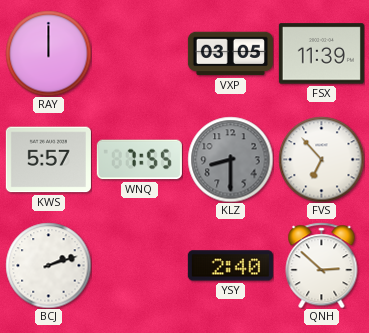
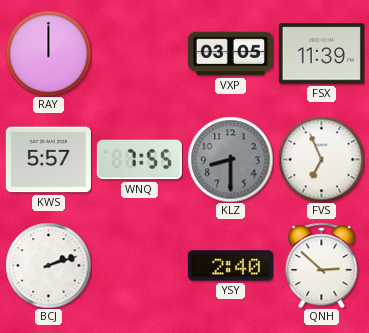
FVS: 6:53 -> 6:56
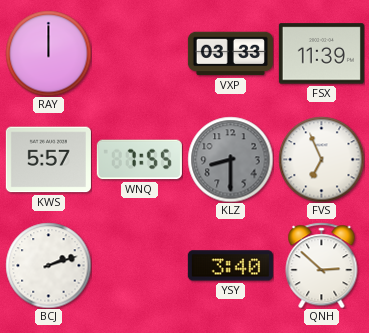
VXP: 03:05 -> 03:33
YSY: 2:40 -> 3:40
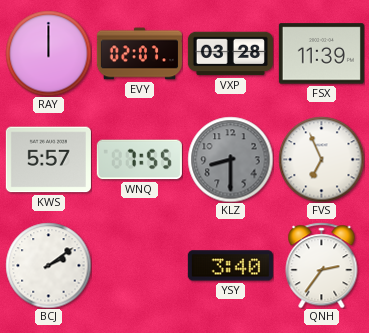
EVY: none -> 02:07
VXP: 03:33 -> 03:28
BCJ: 2:12 -> 2:09
QNH: 2:52 -> 2:36
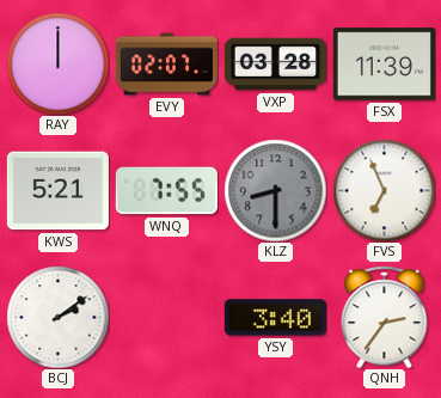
KWS: 5:57 -> 5:21
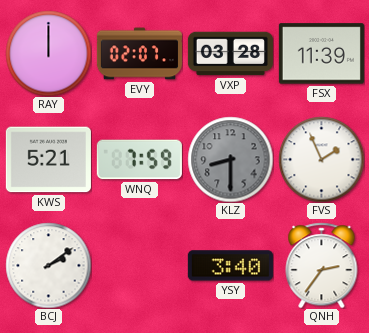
WNQ: 7:55 -> 7:59
FVS: 6:56 -> 1:56
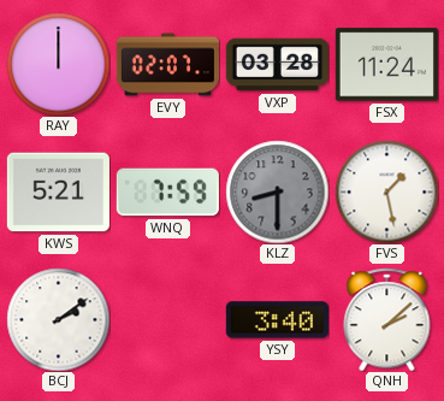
FSX: 11:39 -> 11:24
FVS: 1:56 -> 1:28
QNH: 2:36 -> 2:08
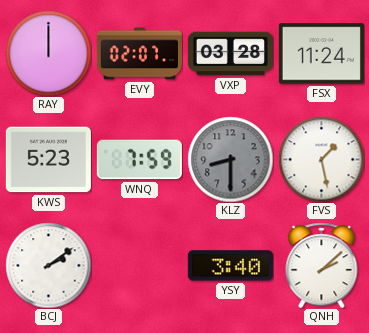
KWS: 5:21 -> 5:23
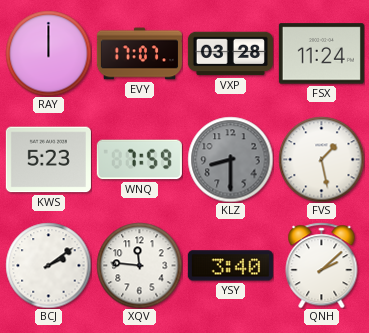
EVY: 02:07 -> 17:07
XQV: none -> 11:46
